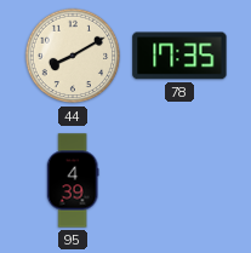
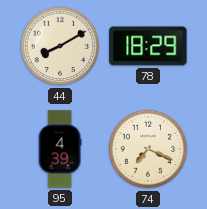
78: 17:35 -> 18:29
74: none -> 7:19
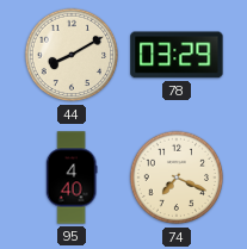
78: 18:29 -> 03:29
95: 4:39 -> 4:40
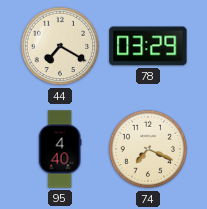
44: 8:10 -> 7:20
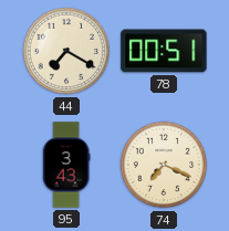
78: 03:29 -> 00:51
95: 4:40 -> 3:43
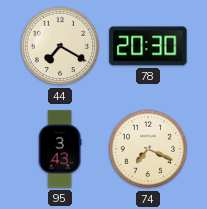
78: 00:51 -> 20:30
